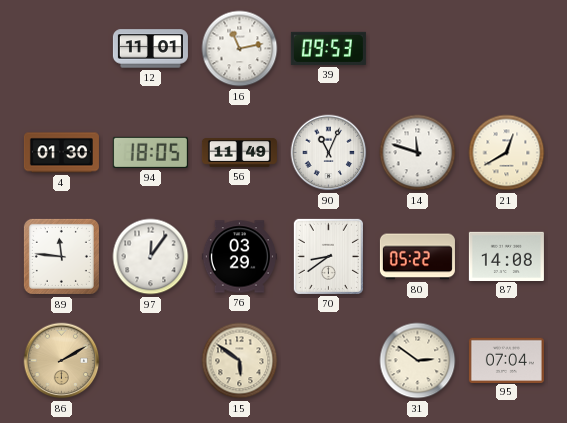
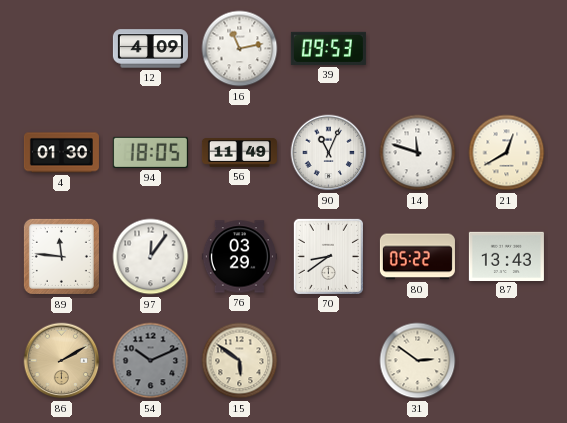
12: 11:01 -> 4:09
87: 14:08 -> 13:43
54: none -> 10:11
95: 07:04 -> none
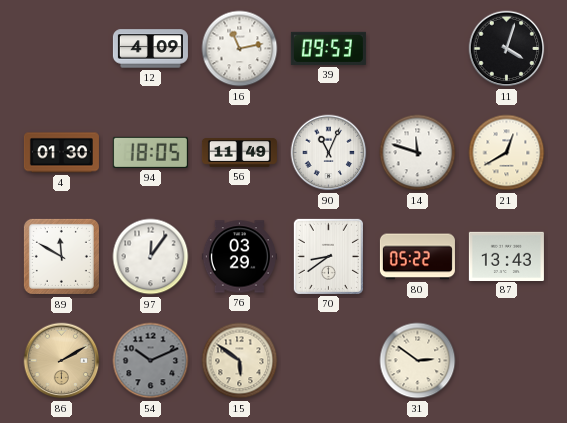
11: none -> 4:03
89: 11:46 -> 11:50
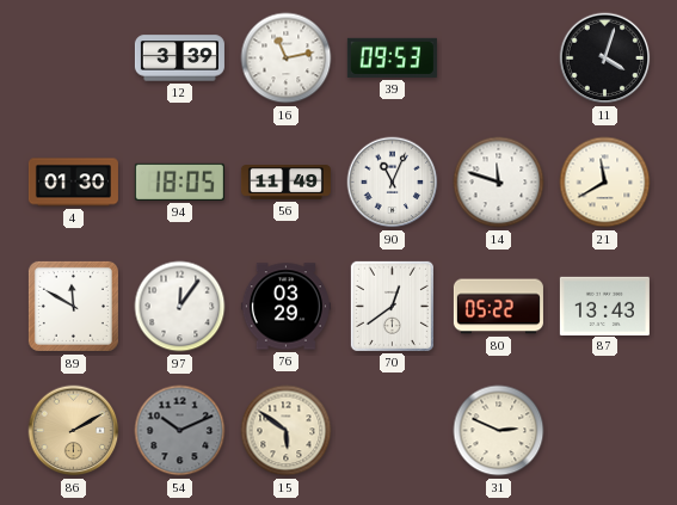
12: 4:09 -> 3:39
21: 12:40 -> 11:40
70: 8:39 -> 12:39
31: 2:51 -> 2:49
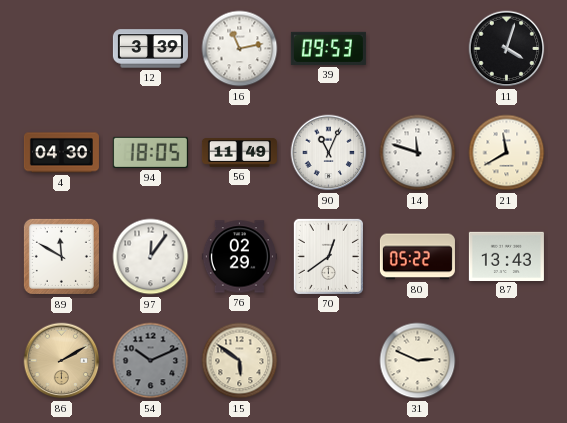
4: 01:30 -> 04:30
76: 03:29 -> 02:29
